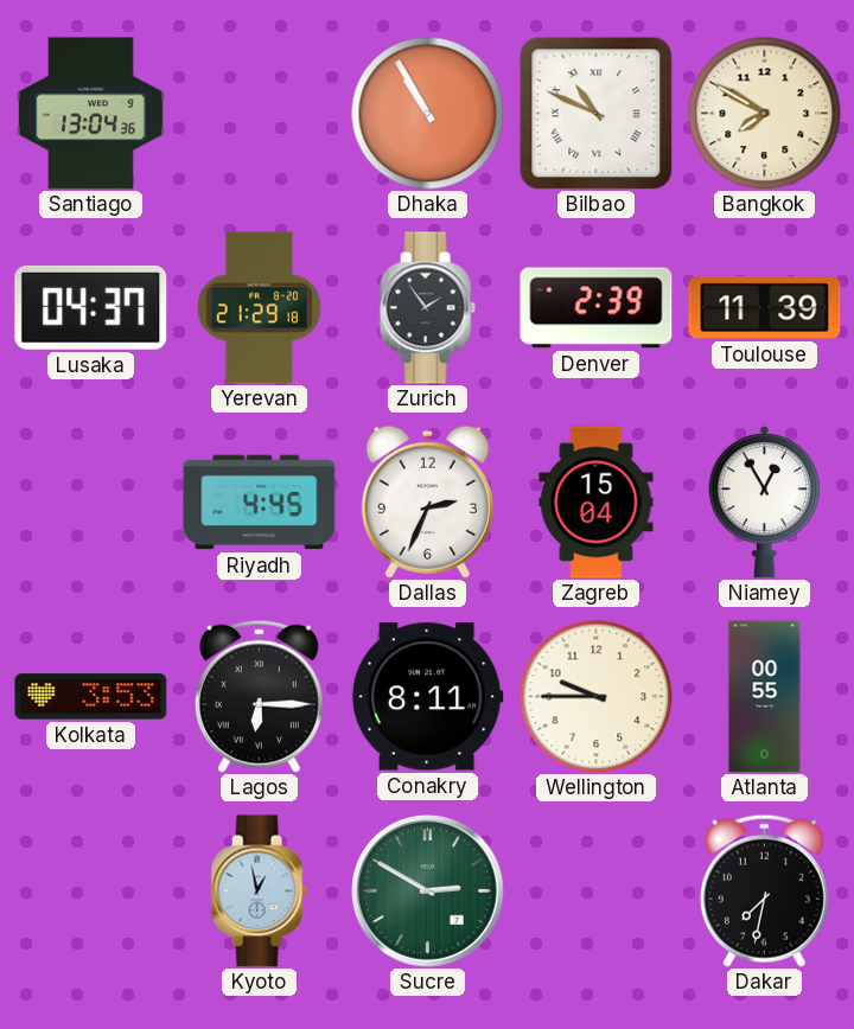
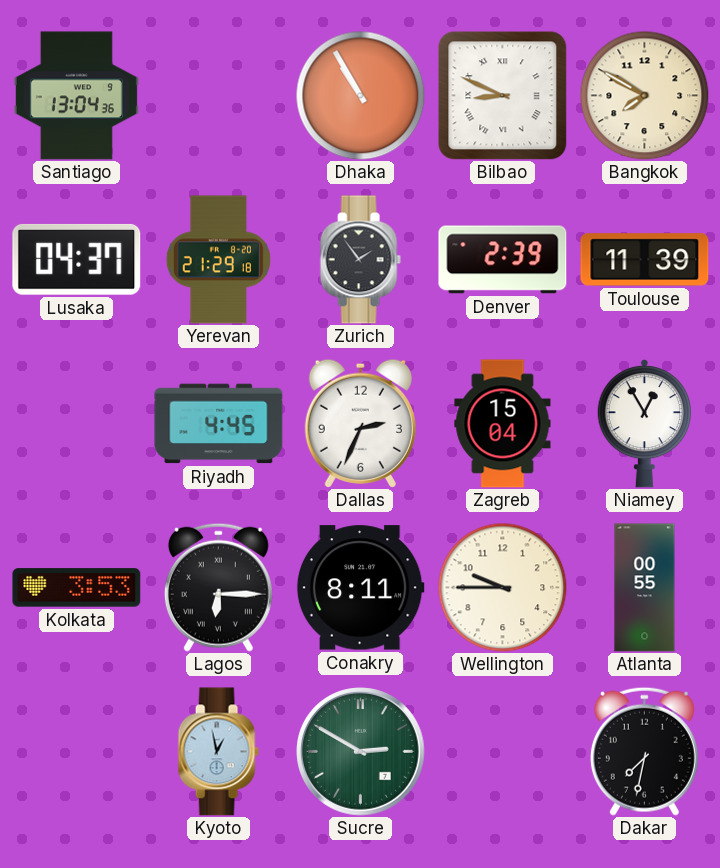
Bilbao: 10:49 -> 8:49
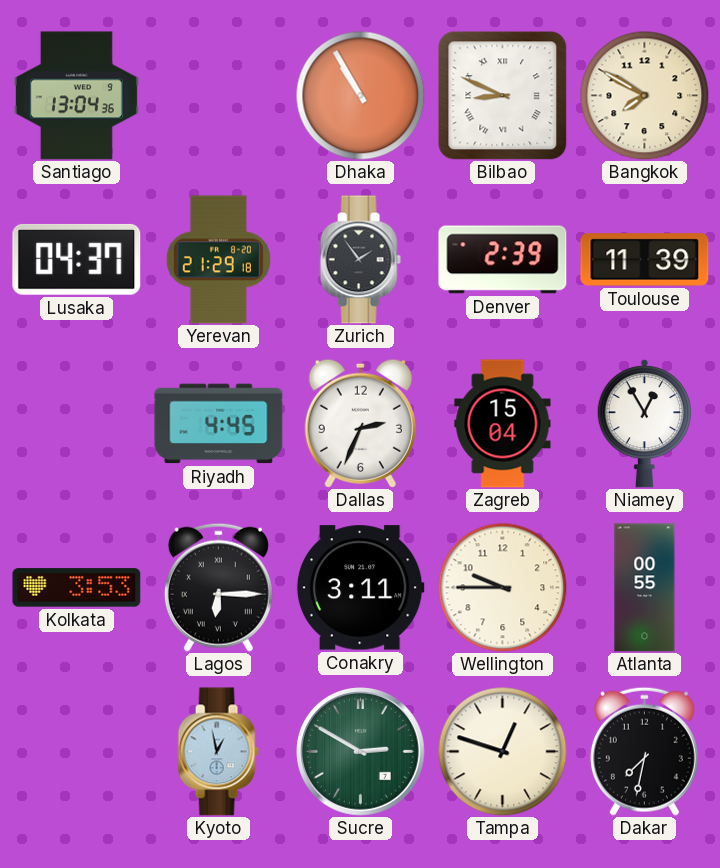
Conakry: 8:11 -> 3:11
Tampa: none -> 12:48
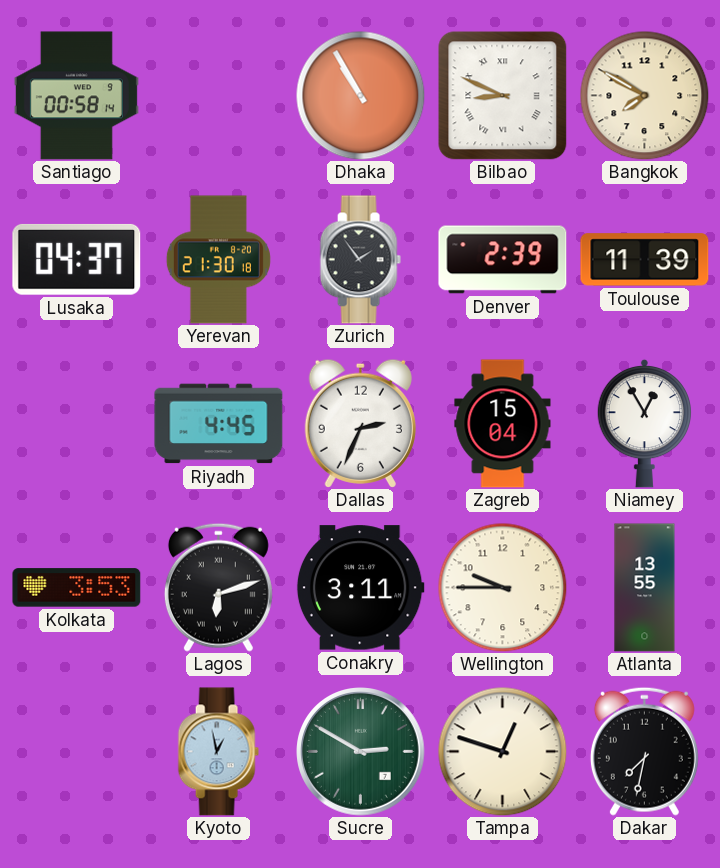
Santiago: 13:04 -> 00:58
Yerevan: 21:29 -> 21:30
Lagos: 6:15 -> 6:12
Atlanta: 00:55 -> 13:55
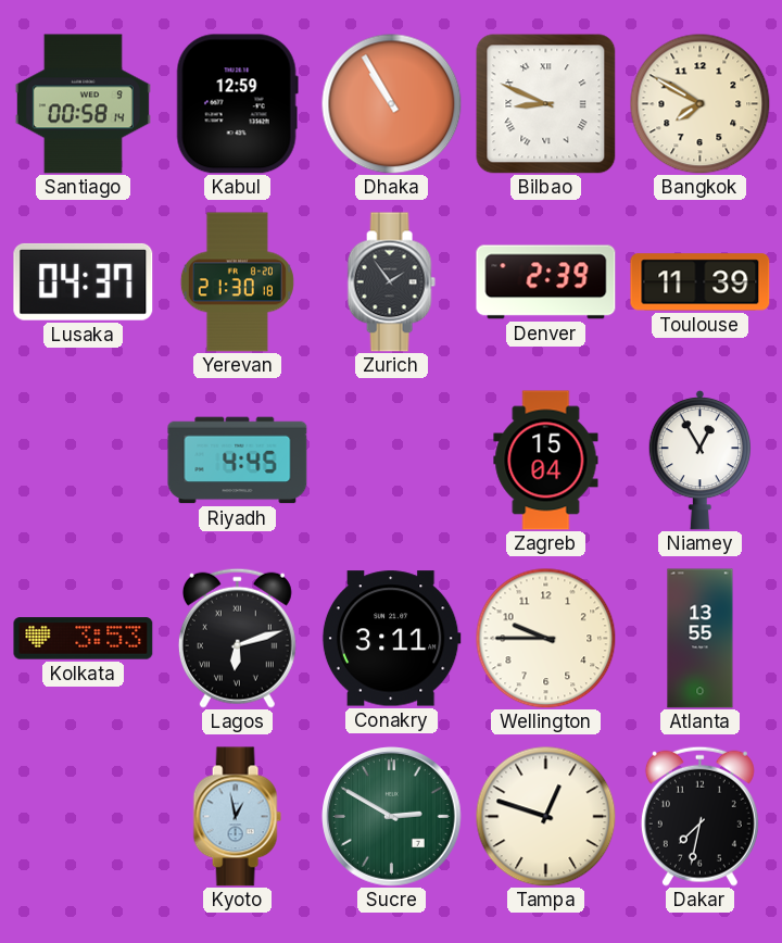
Kabul: none -> 12:59
Dallas: 2:34 -> none
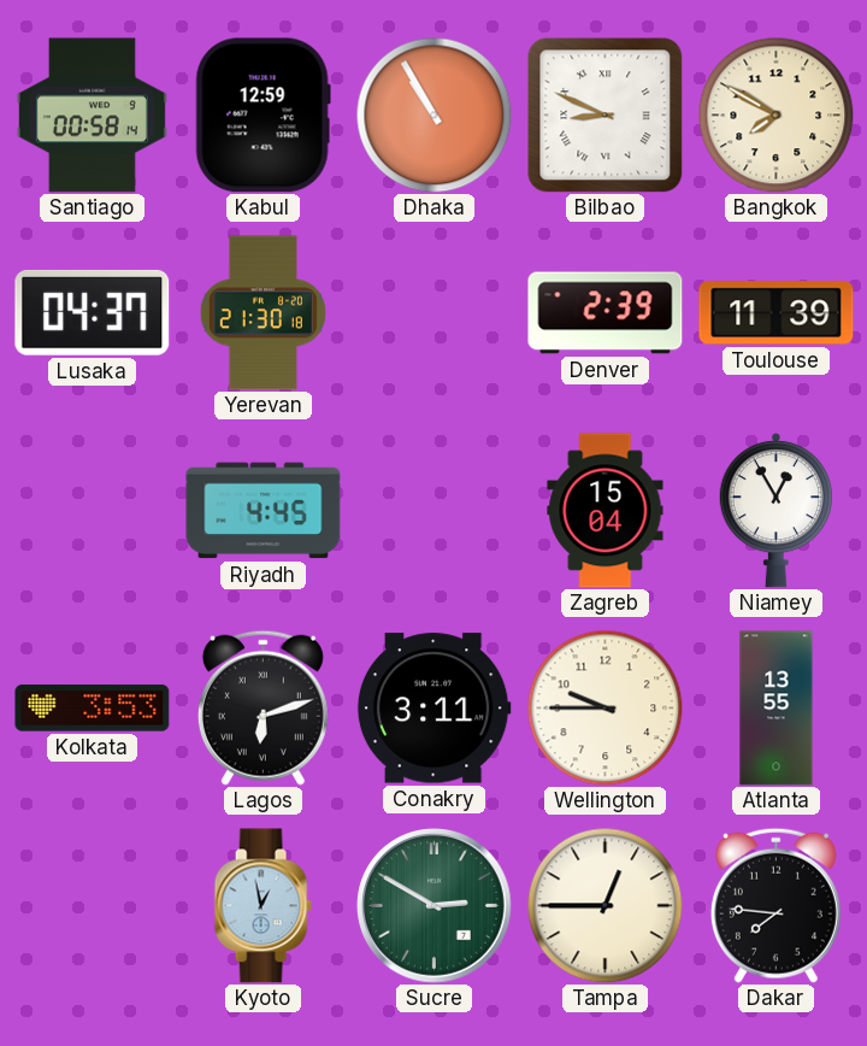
Zurich: 1:54 -> none
Tampa: 12:48 -> 12:45
Dakar: 7:32 -> 7:46
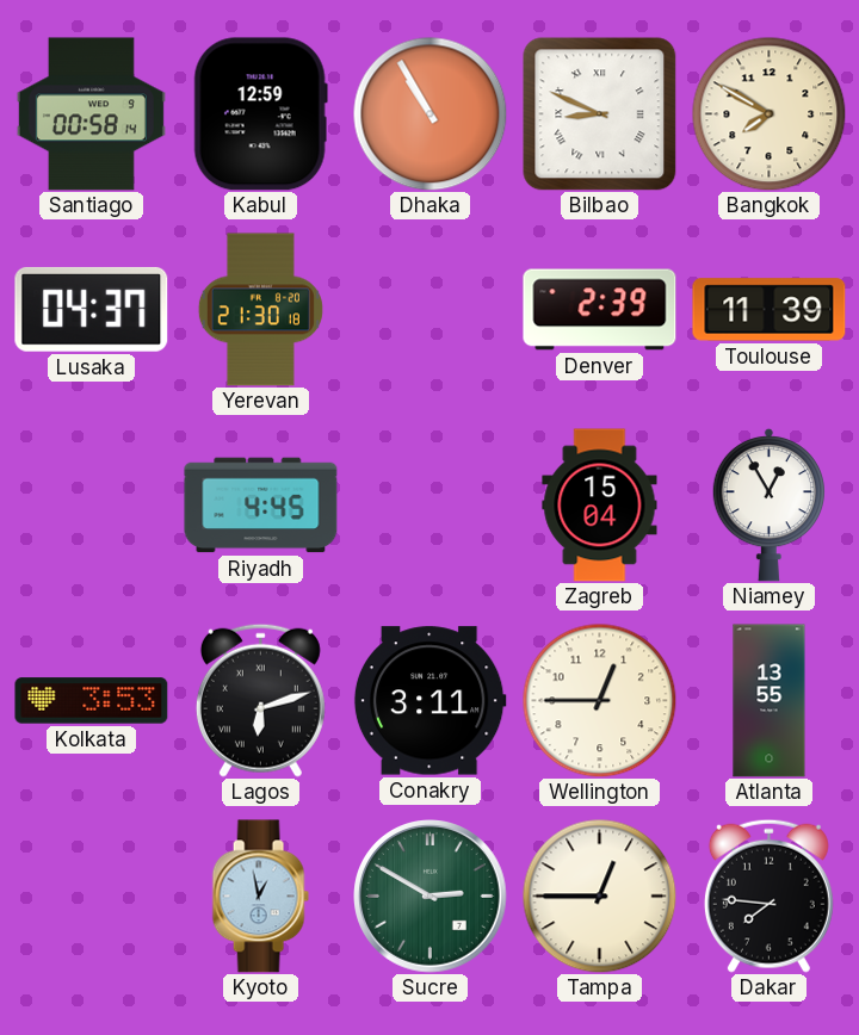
Wellington: 9:45 -> 12:45
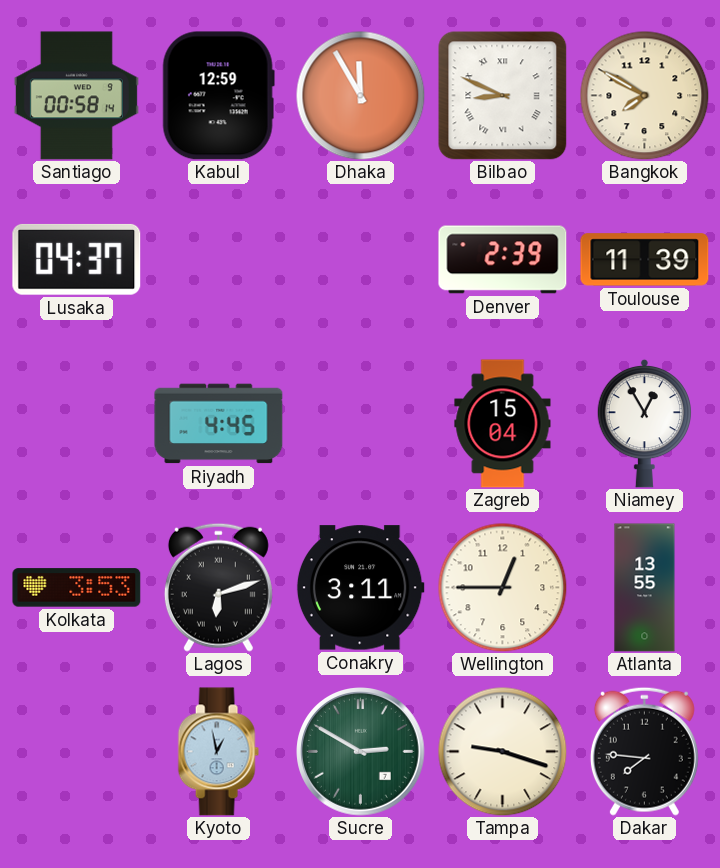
Dhaka: 10:55 -> 11:55
Yerevan: 21:30 -> none
Tampa: 12:45 -> 9:18
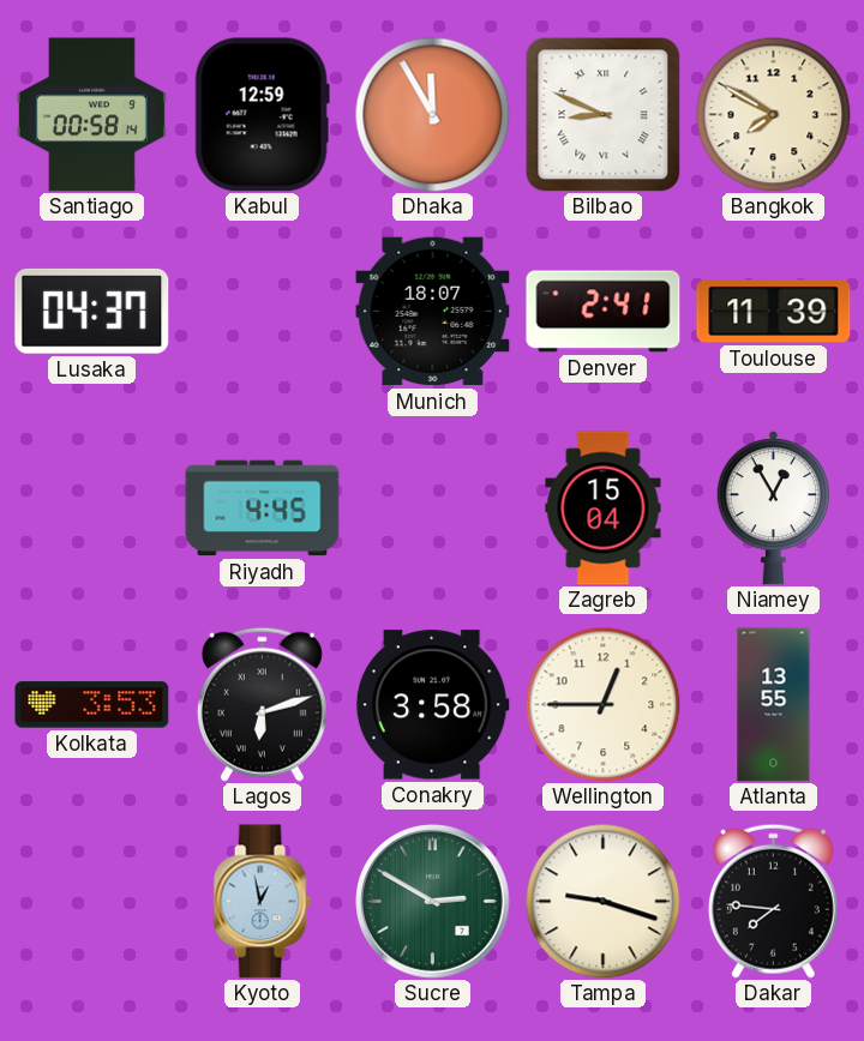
Munich: none -> 18:07
Denver: 2:39 -> 2:41
Conakry: 3:11 -> 3:58
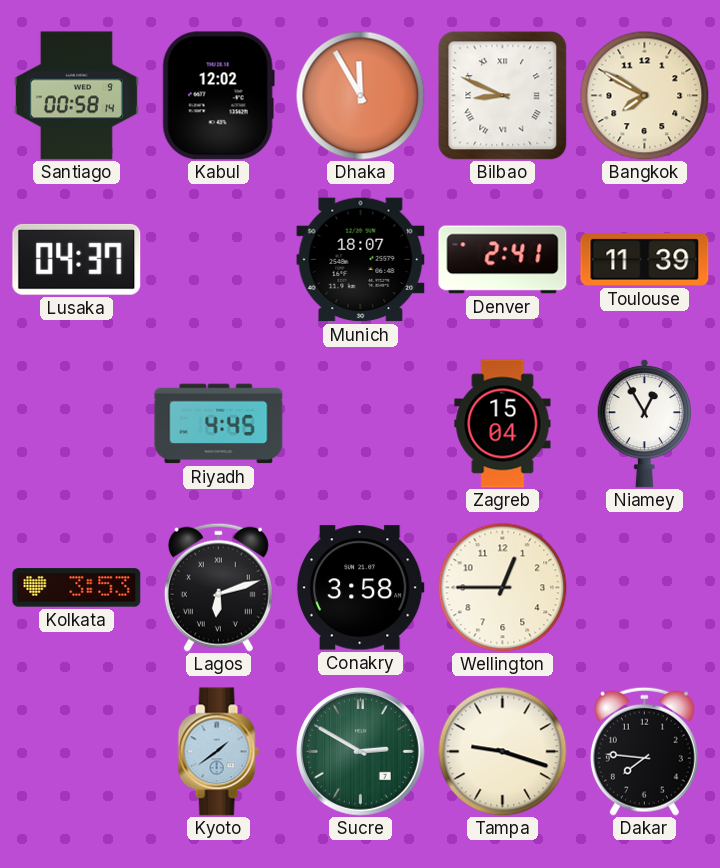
Kabul: 12:59 -> 12:02
Atlanta: 13:55 -> none
Kyoto: 12:58 -> 1:39
